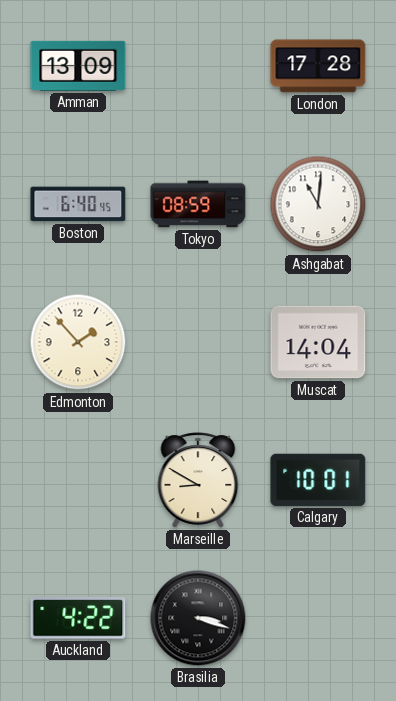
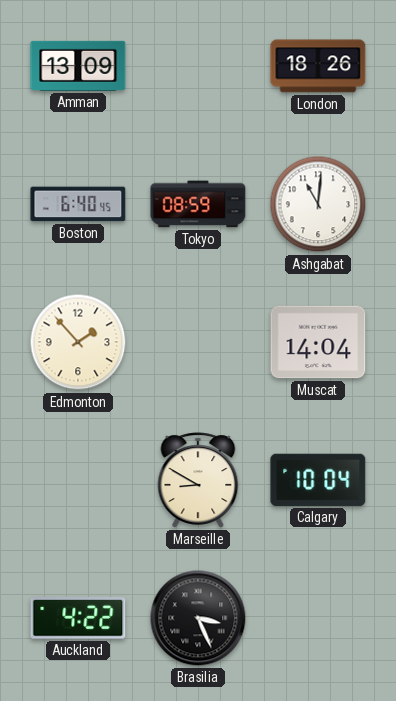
London: 17:28 -> 18:26
Calgary: 10:01 -> 10:04
Brasilia: 3:18 -> 3:26
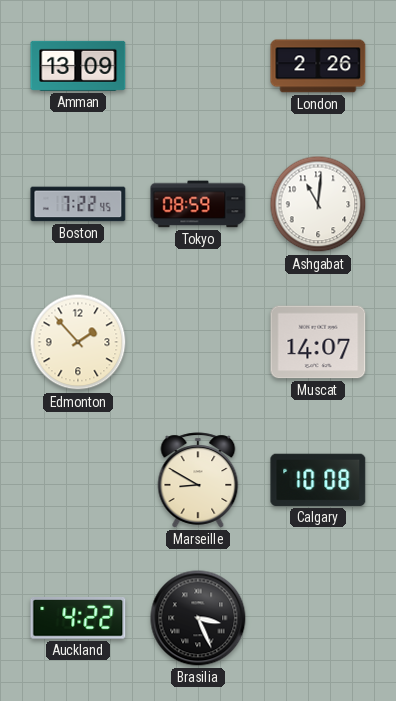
London: 18:26 -> 2:26
Boston: 6:40 -> 7:22
Muscat: 14:04 -> 14:07
Calgary: 10:04 -> 10:08
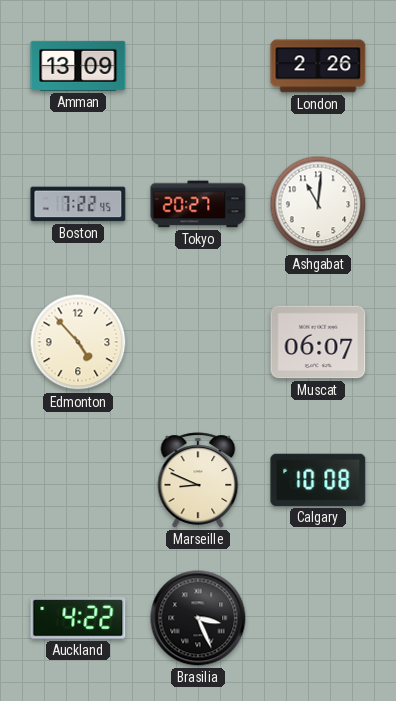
Tokyo: 08:59 -> 20:27
Edmonton: 1:53 -> 4:53
Muscat: 14:07 -> 06:07
Marseille: 8:50 -> 8:49
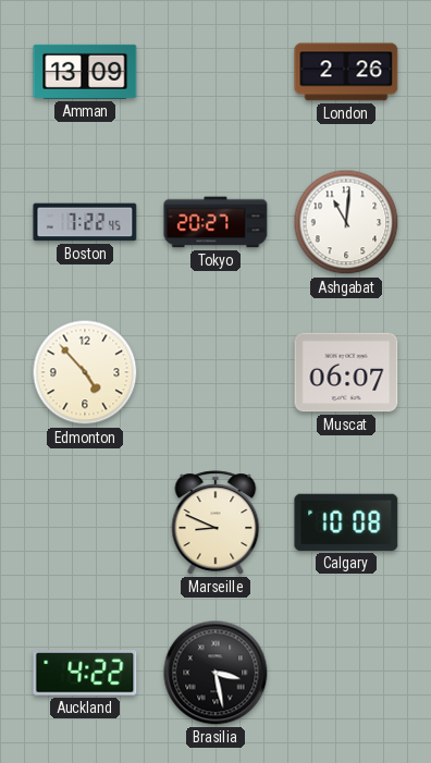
Brasilia: 3:26 -> 3:28
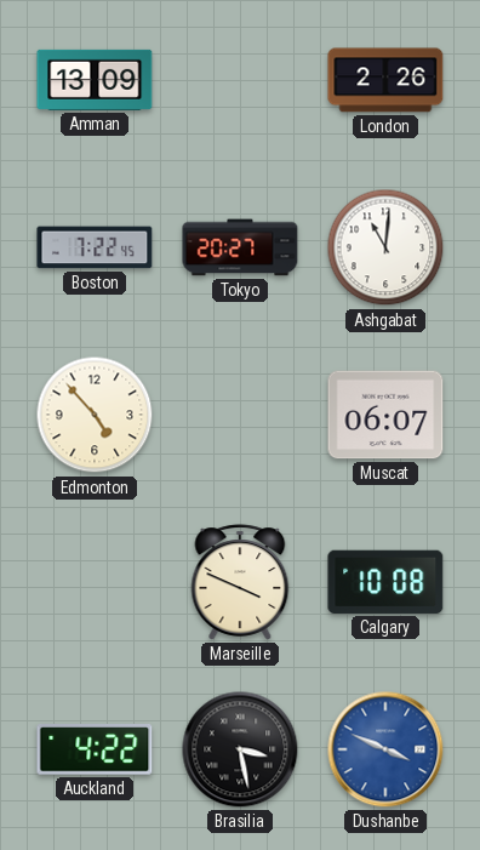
Marseille: 8:49 -> 3:49
Dushanbe: none -> 3:49
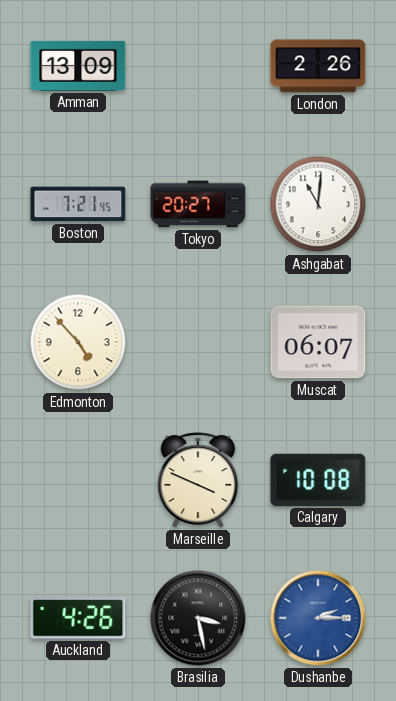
Boston: 7:22 -> 7:21
Auckland: 4:22 -> 4:26
Dushanbe: 3:49 -> 2:15
